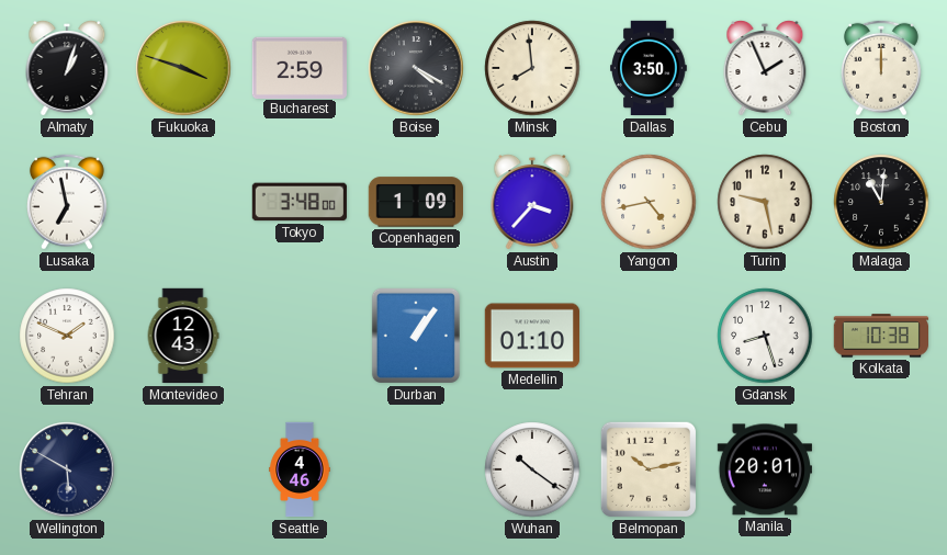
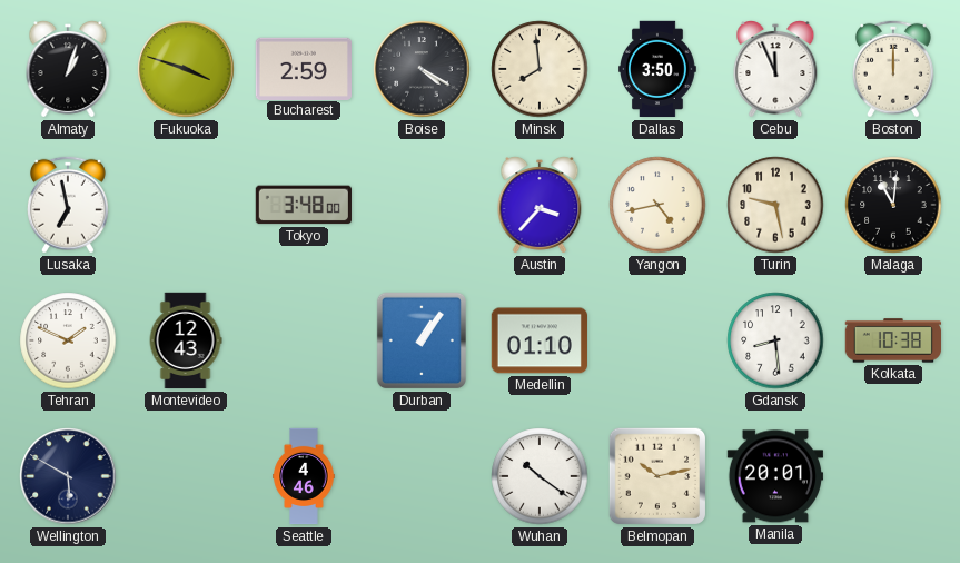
Cebu: 1:56 -> 11:56
Copenhagen: 1:09 -> none
Gdansk: 8:27 -> 8:29
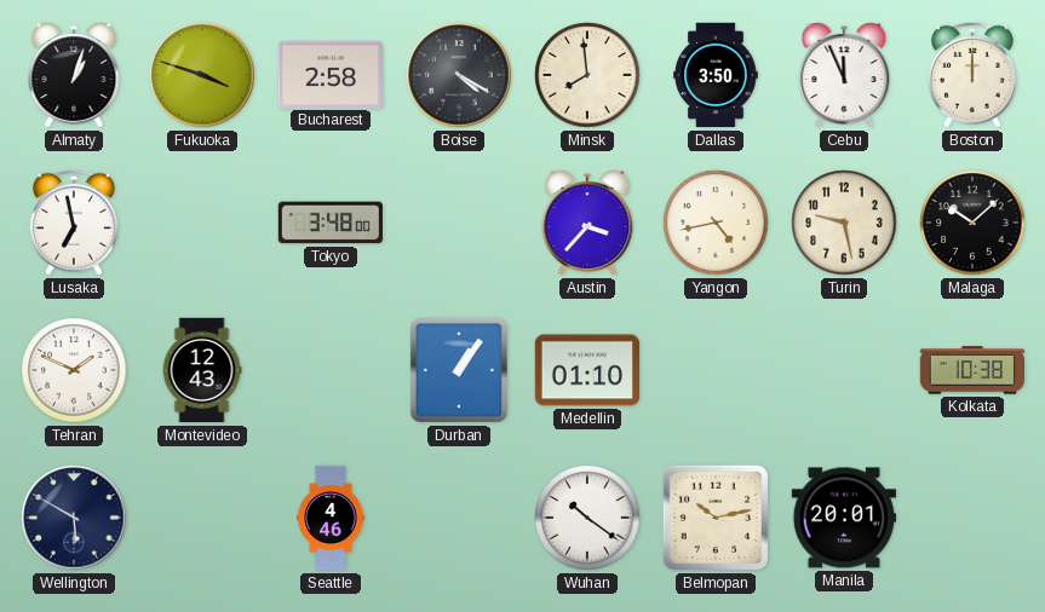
Bucharest: 2:59 -> 2:58
Malaga: 11:01 -> 10:08
Gdansk: 8:29 -> none
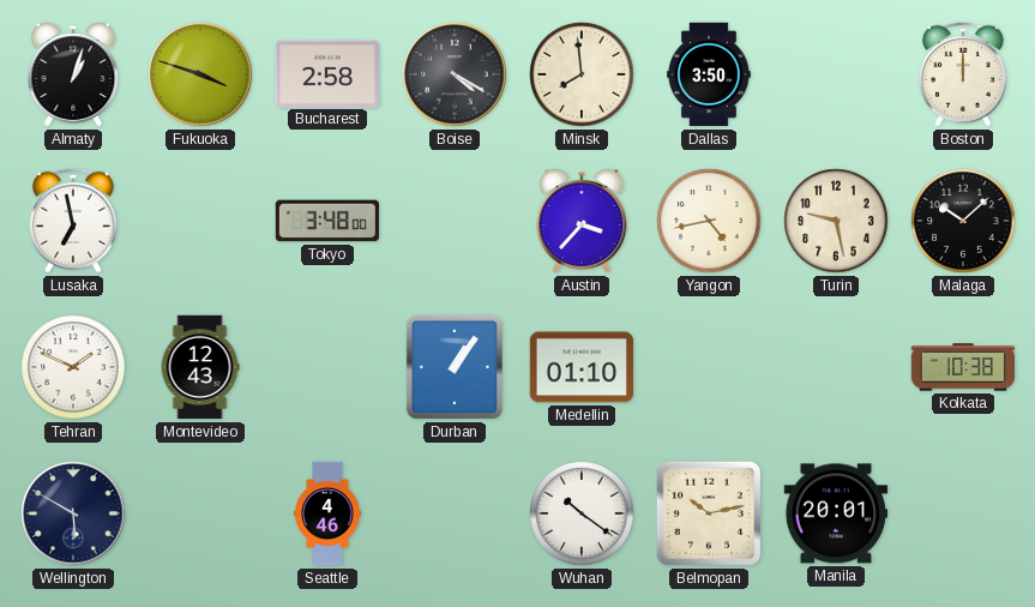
Cebu: 11:56 -> none
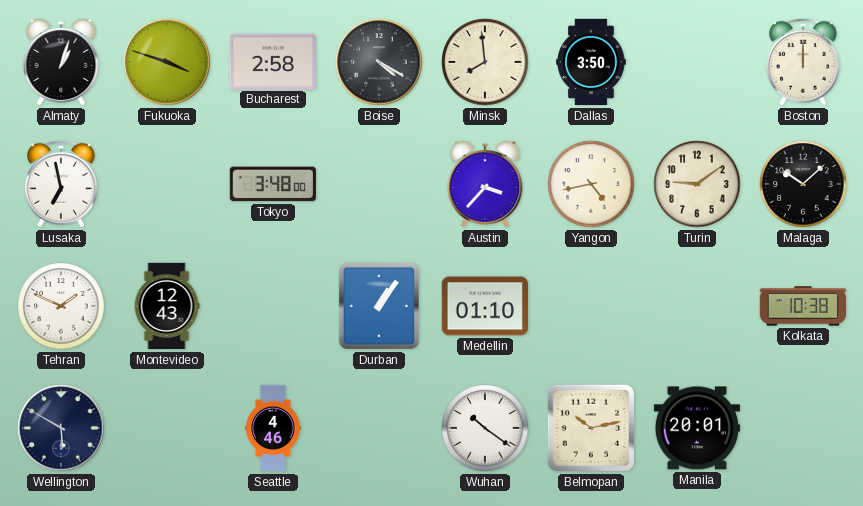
Turin: 9:28 -> 9:09
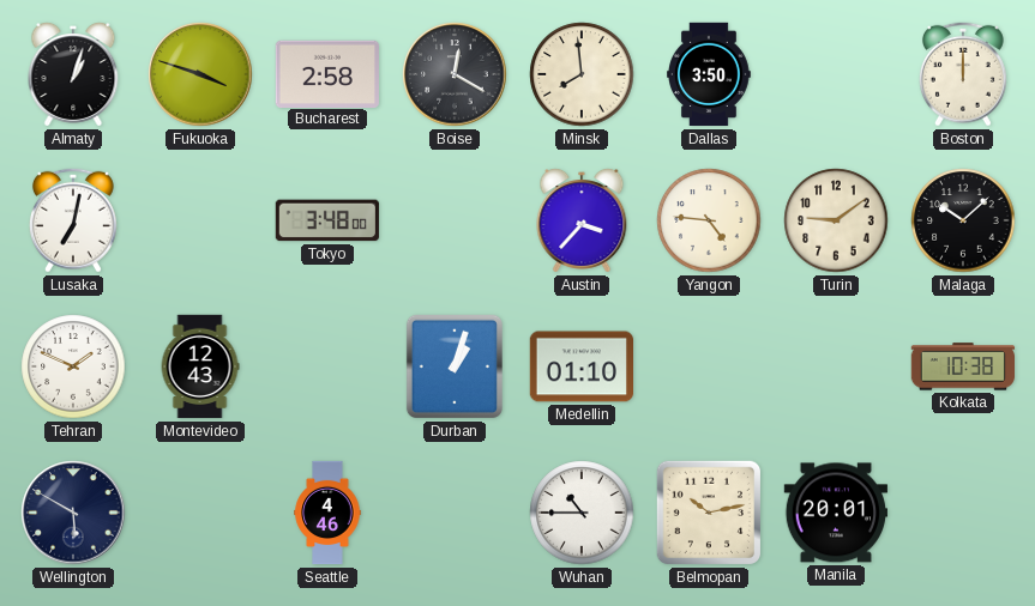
Boise: 4:20 -> 12:20
Lusaka: 6:58 -> 7:02
Yangon: 4:43 -> 4:46
Durban: 1:06 -> 1:03
Wuhan: 10:21 -> 10:45
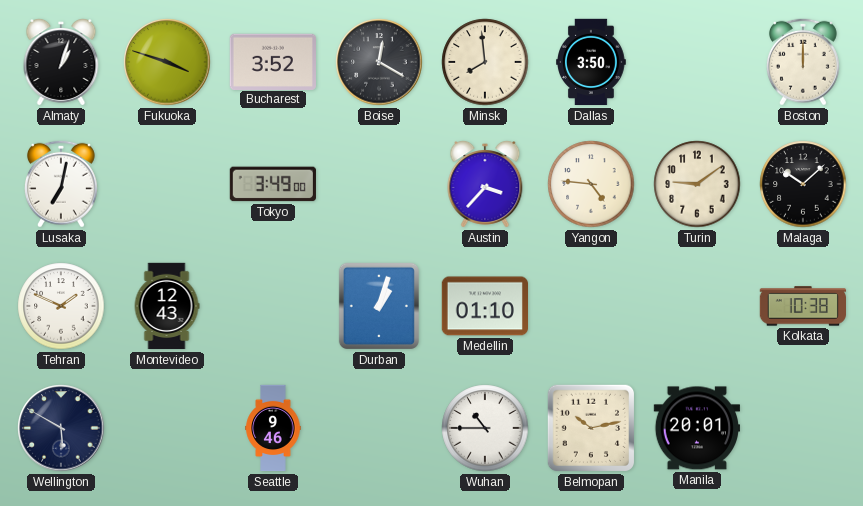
Bucharest: 2:58 -> 3:52
Tokyo: 3:48 -> 3:49
Seattle: 4:46 -> 9:46
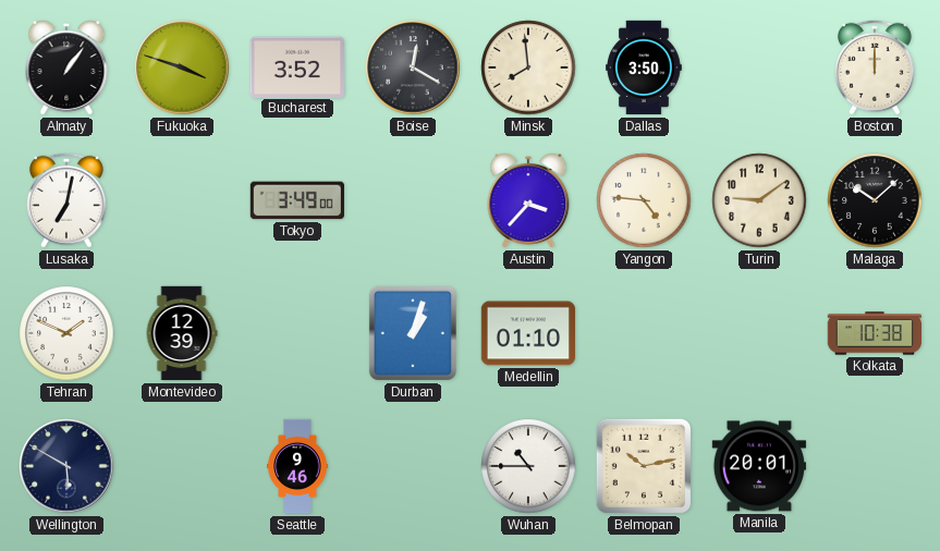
Almaty: 1:03 -> 1:06
Montevideo: 12:43 -> 12:39
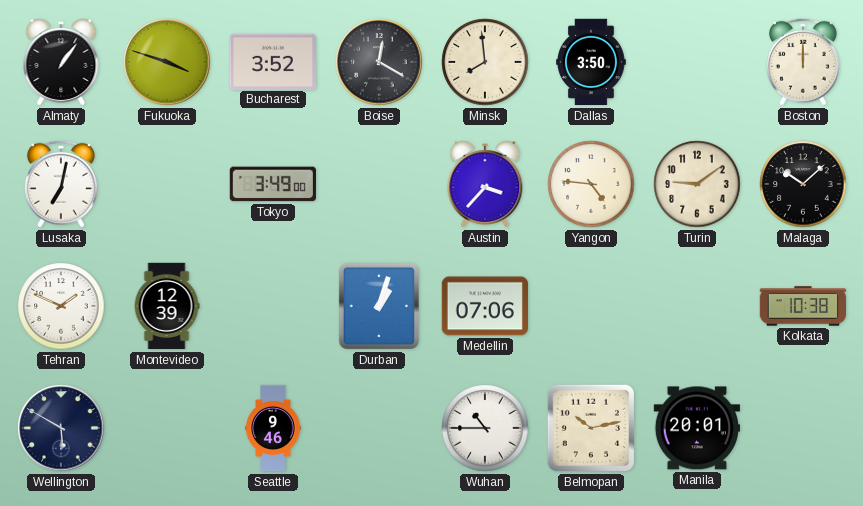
Medellin: 01:10 -> 07:06
